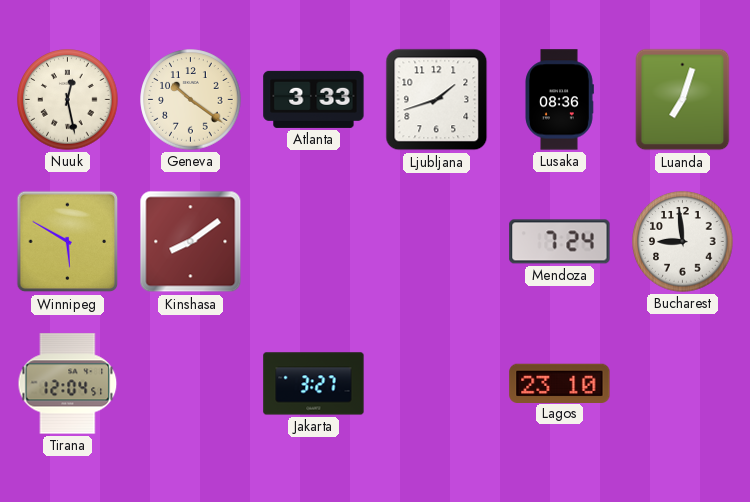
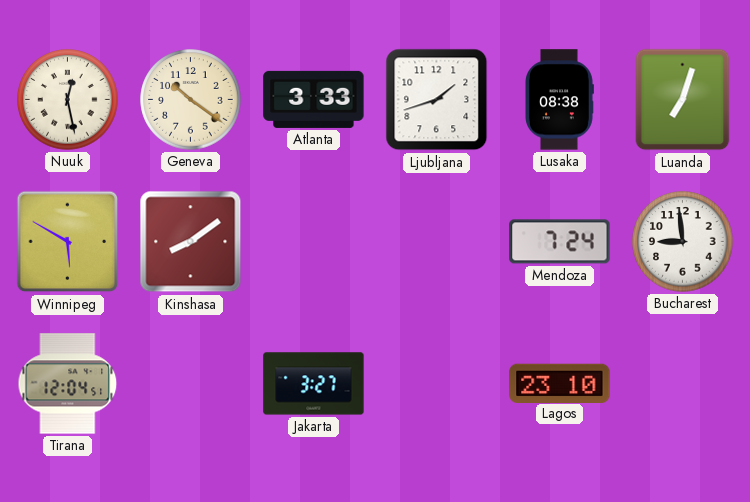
Lusaka: 08:36 -> 08:38
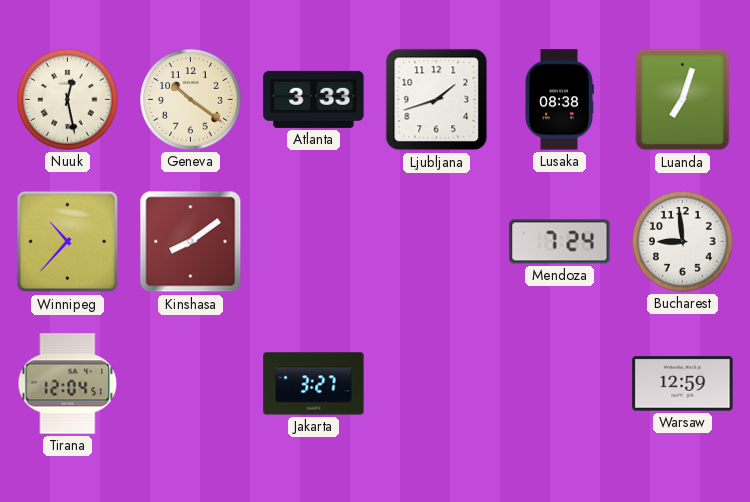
Winnipeg: 5:50 -> 10:37
Lagos: 23:10 -> none
Warsaw: none -> 12:59
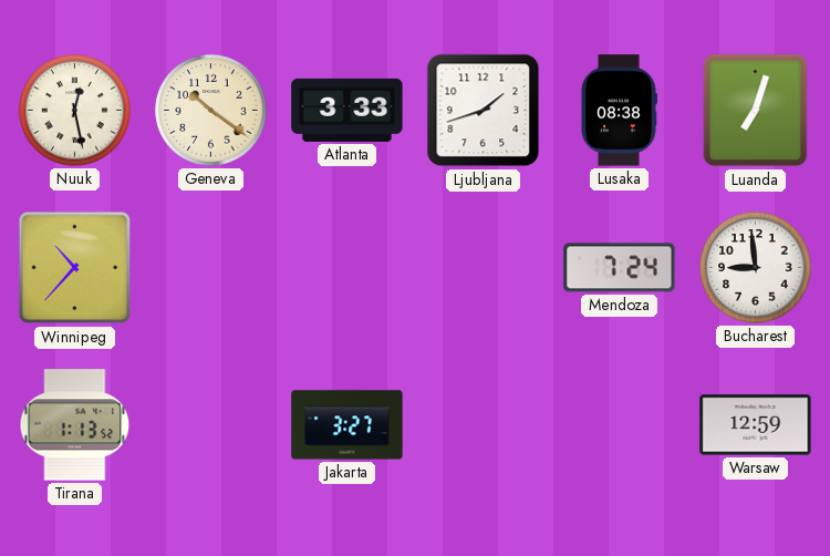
Kinshasa: 8:09 -> none
Tirana: 12:04 -> 1:13
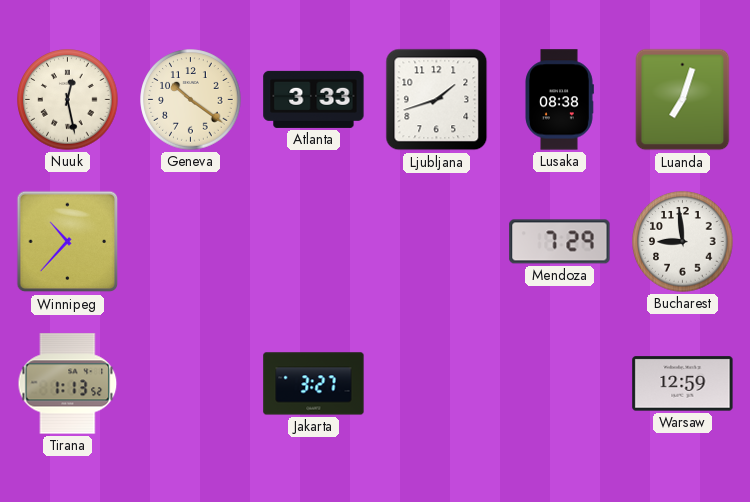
Mendoza: 7:24 -> 7:29
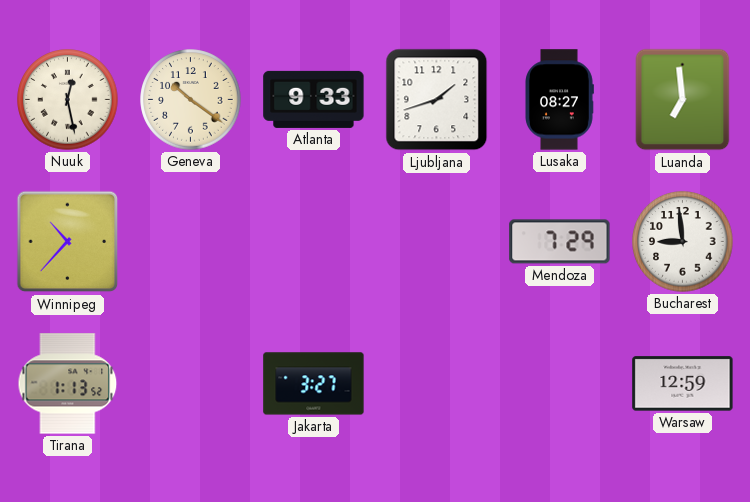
Atlanta: 3:33 -> 9:33
Lusaka: 08:38 -> 08:27
Luanda: 7:03 -> 6:59
